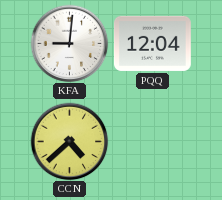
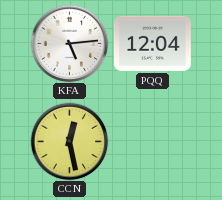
KFA: 9:01 -> 5:14
CCN: 4:38 -> 12:28
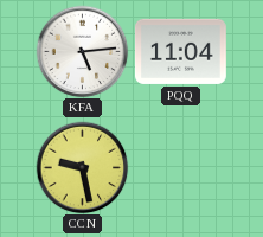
PQQ: 12:04 -> 11:04
CCN: 12:28 -> 9:28
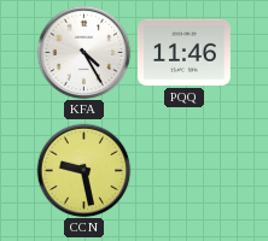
KFA: 5:14 -> 4:25
PQQ: 11:04 -> 11:46
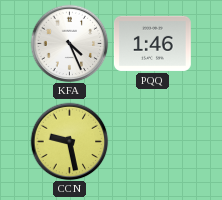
KFA: 4:25 -> 4:26
PQQ: 11:46 -> 1:46
